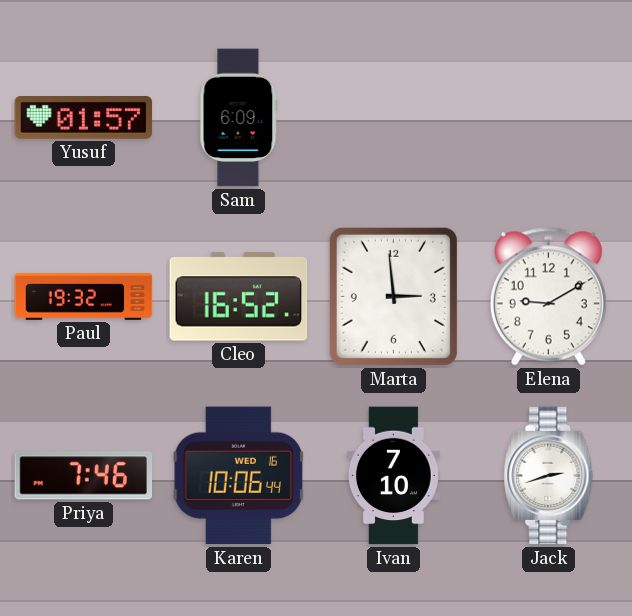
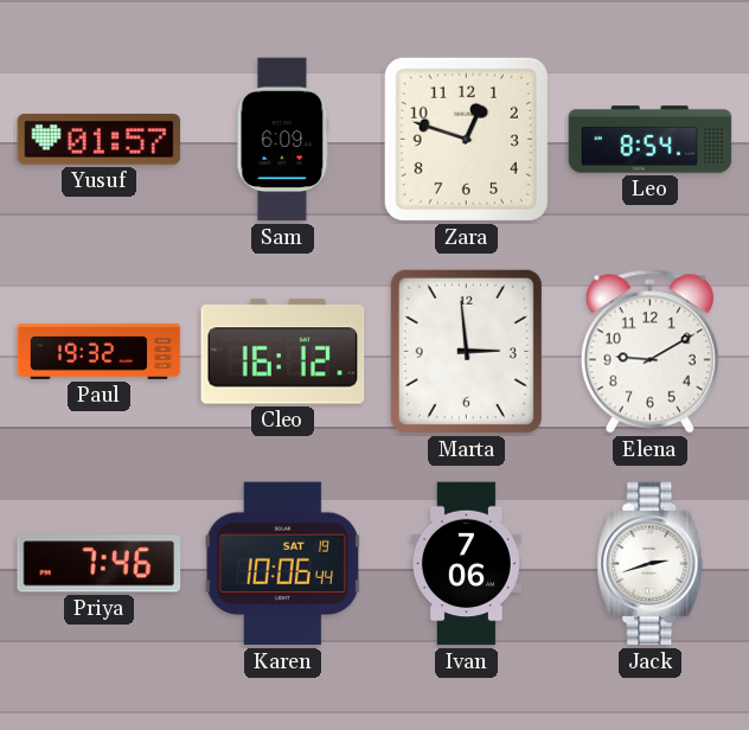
Zara: none -> 12:48
Leo: none -> 8:54
Cleo: 16:52 -> 16:12
Karen date: WED 16 -> SAT 19
Ivan: 7:10 -> 7:06
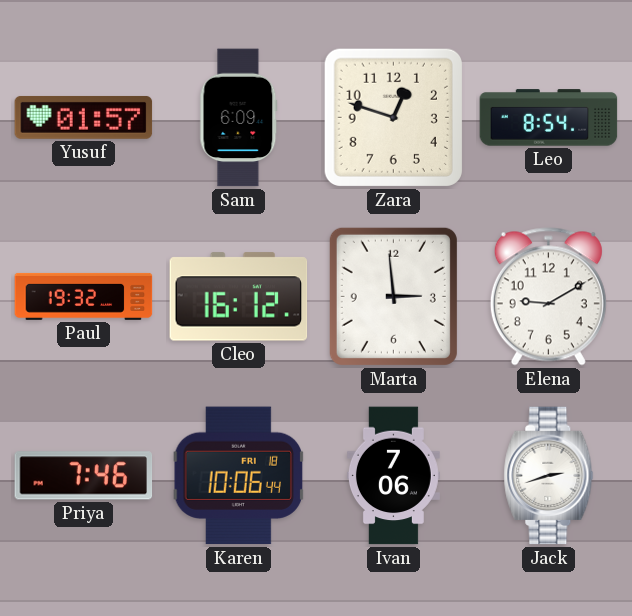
Karen date: SAT 19 -> FRI 18
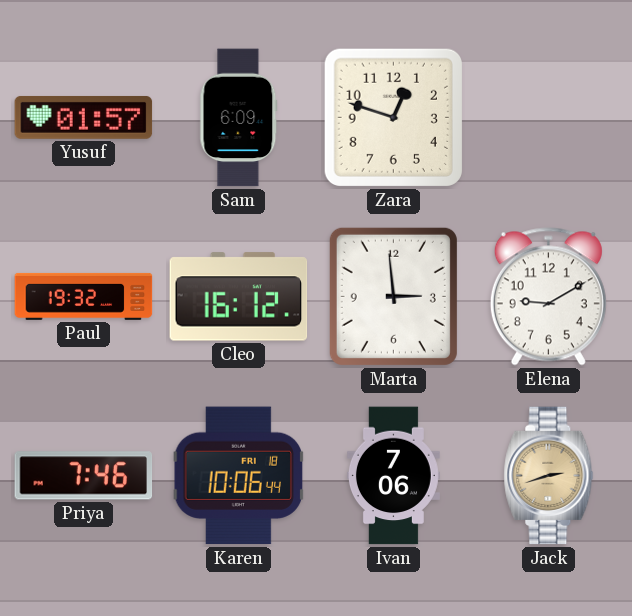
Leo: 8:54 -> none
Jack dial: white -> champagne
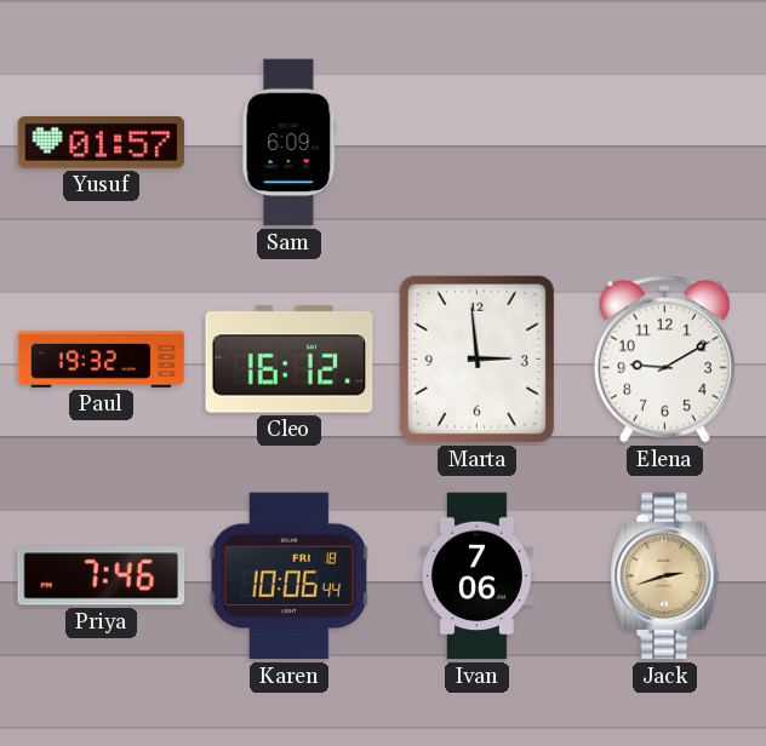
Zara: 12:48 -> none
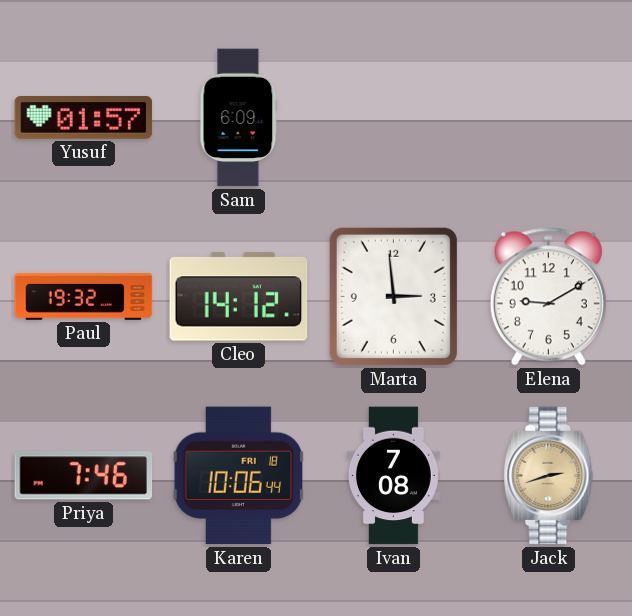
Cleo: 16:12 -> 14:12
Ivan: 7:06 -> 7:08
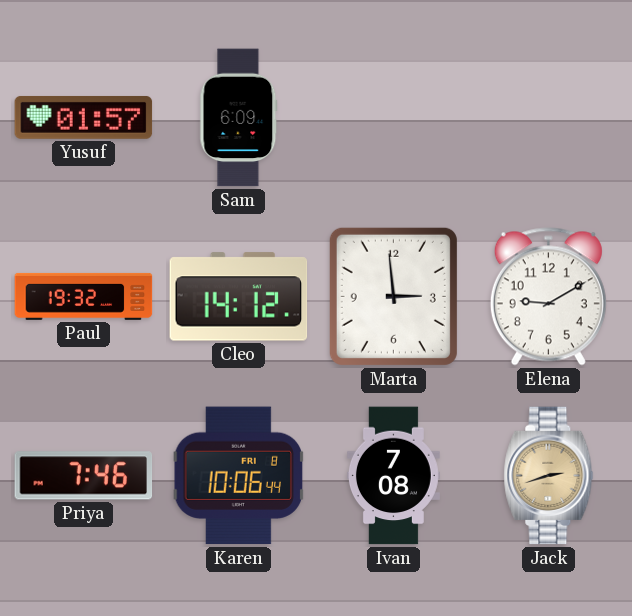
Karen date: FRI 18 -> FRI 8
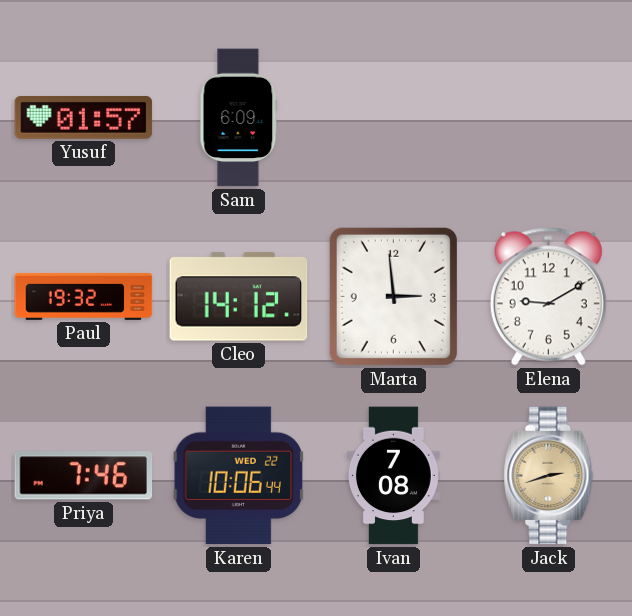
Karen date: FRI 8 -> WED 22
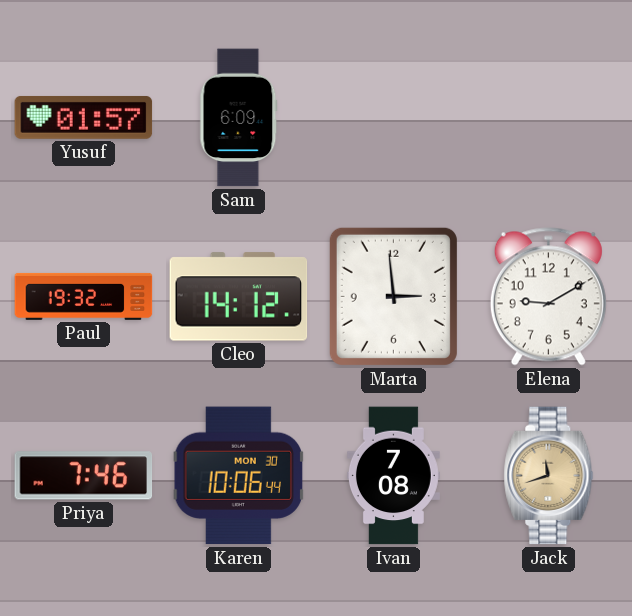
Karen date: WED 22 -> MON 30
Jack: 2:42 -> 11:42
